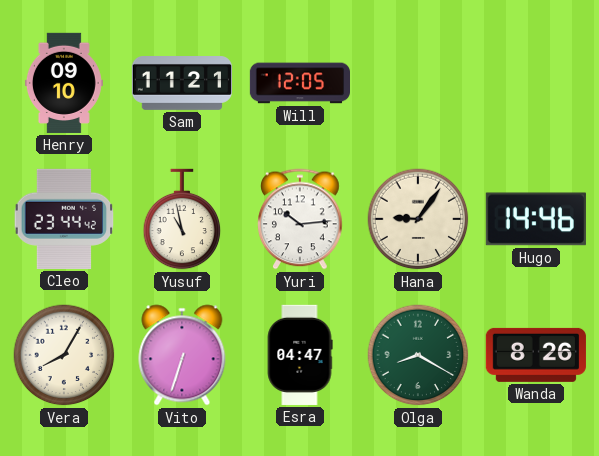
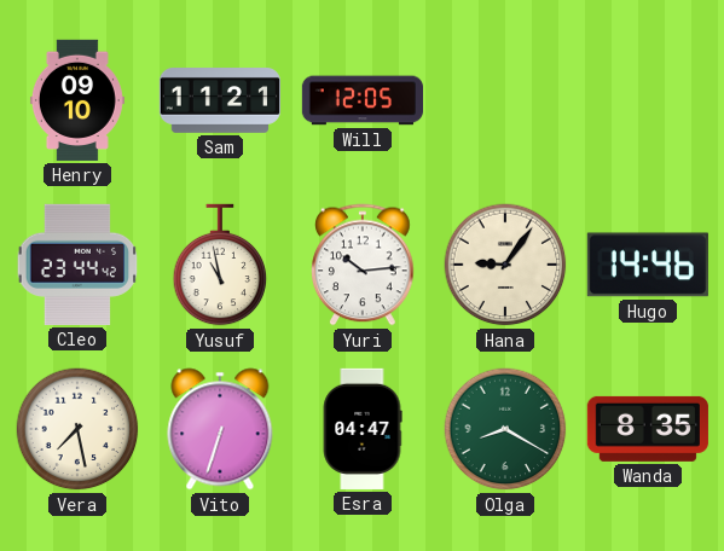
Vera: 8:05 -> 7:28
Wanda: 8:26 -> 8:35
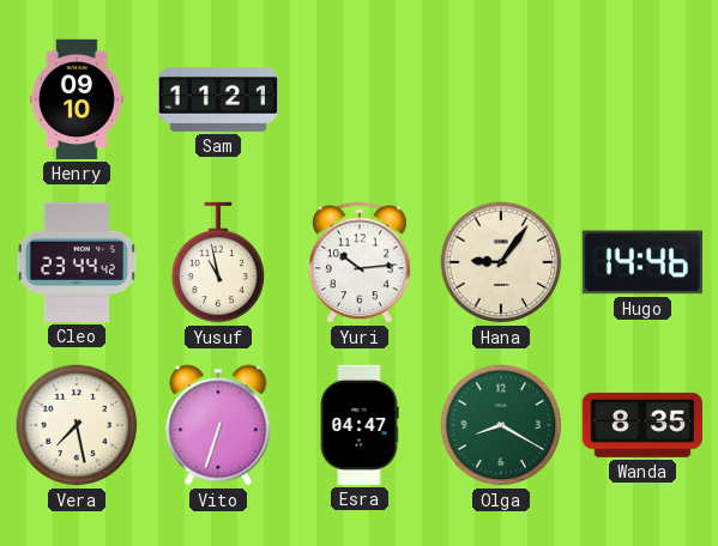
Will: 12:05 -> none
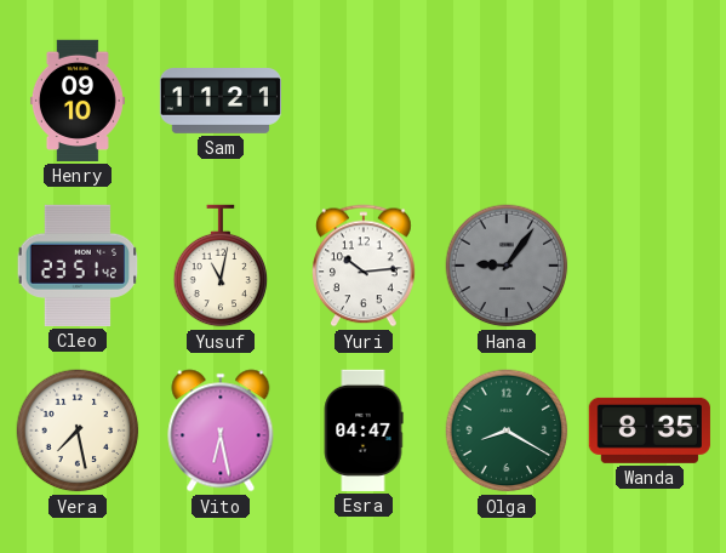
Cleo: 23:44 -> 23:51
Yusuf: 10:58 -> 11:02
Hana dial: cream -> grey
Hugo: 14:46 -> none
Vito: 6:33 -> 6:28
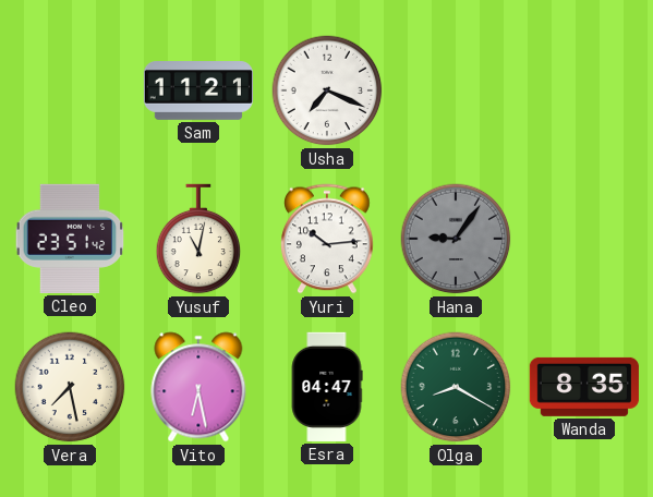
Henry: 09:10 -> none
Usha: none -> 7:19
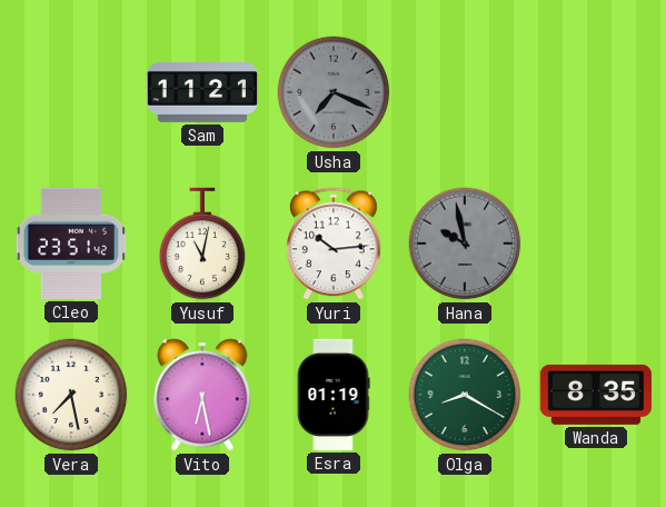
Usha dial: white -> grey
Hana: 9:06 -> 9:58
Esra: 04:47 -> 01:19
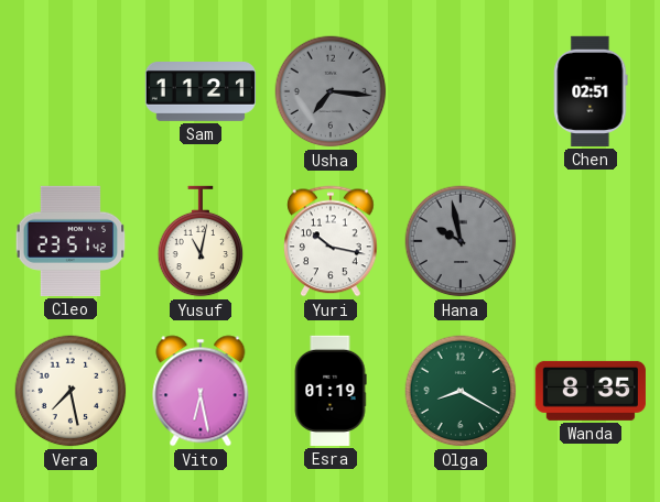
Usha: 7:19 -> 7:16
Chen: none -> 02:51
Yuri: 10:14 -> 10:17
